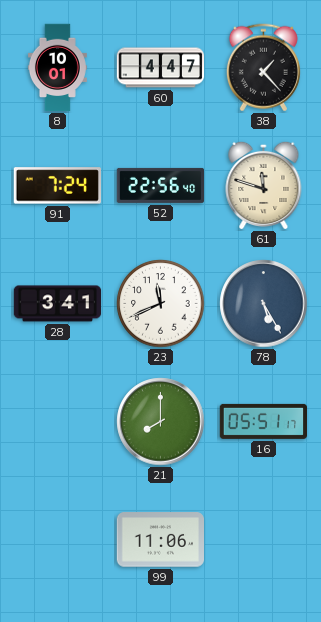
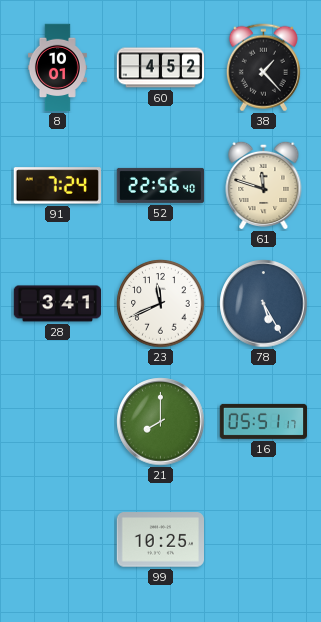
60: 4:47 -> 4:52
99: 11:06 -> 10:25
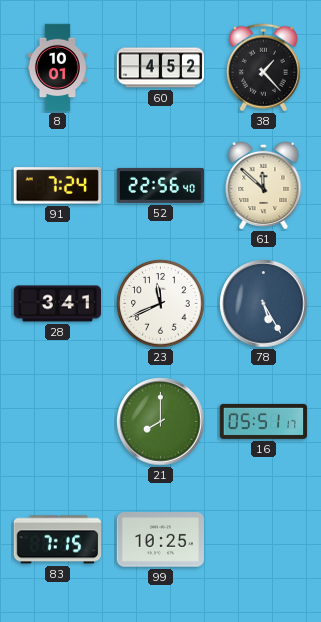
61: 11:48 -> 11:52
83: none -> 7:15
